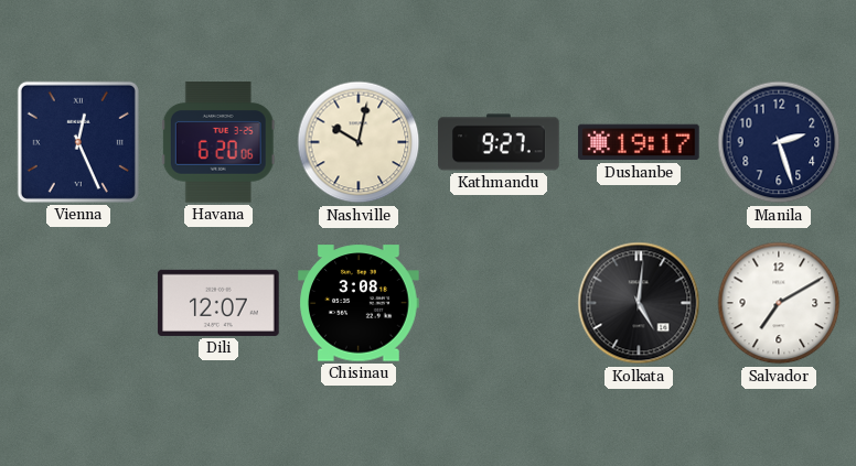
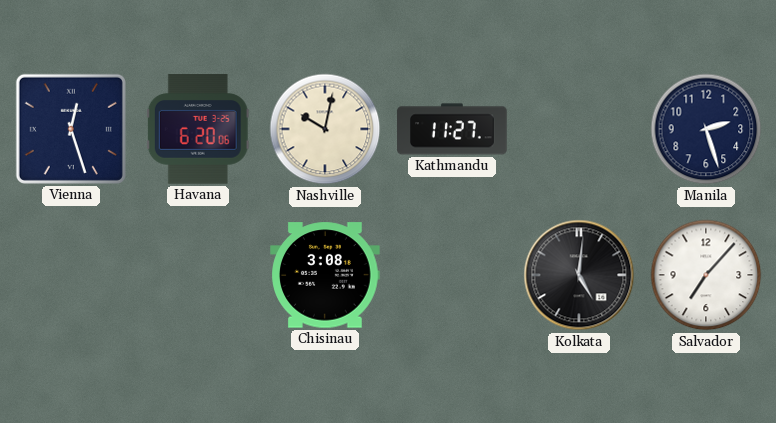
Vienna: 12:26 -> 12:27
Kathmandu: 9:27 -> 11:27
Dushanbe: 19:17 -> none
Dili: 12:07 -> none
Salvador: 7:10 -> 7:07
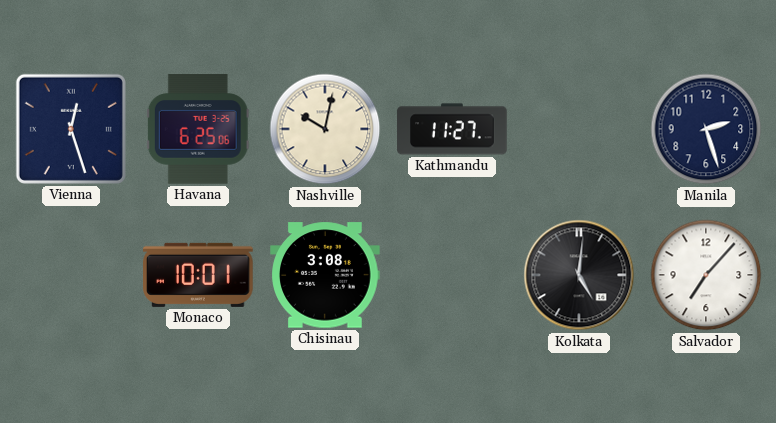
Havana: 6:20 -> 6:25
Monaco: none -> 10:01
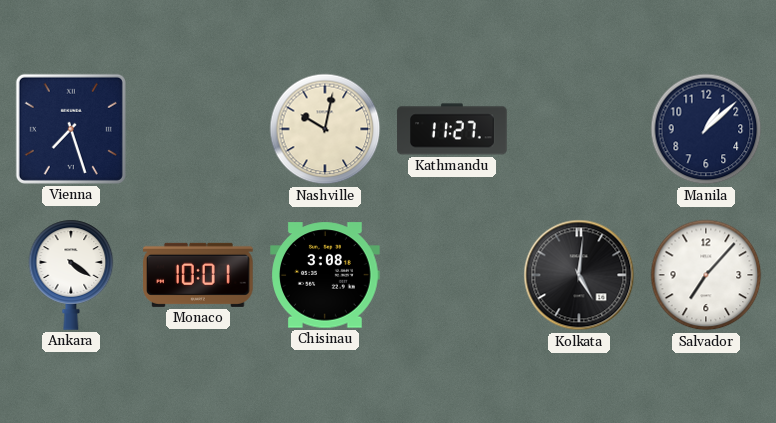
Vienna: 12:27 -> 7:27
Havana: 6:25 -> none
Manila: 2:27 -> 1:08
Ankara: none -> 4:21
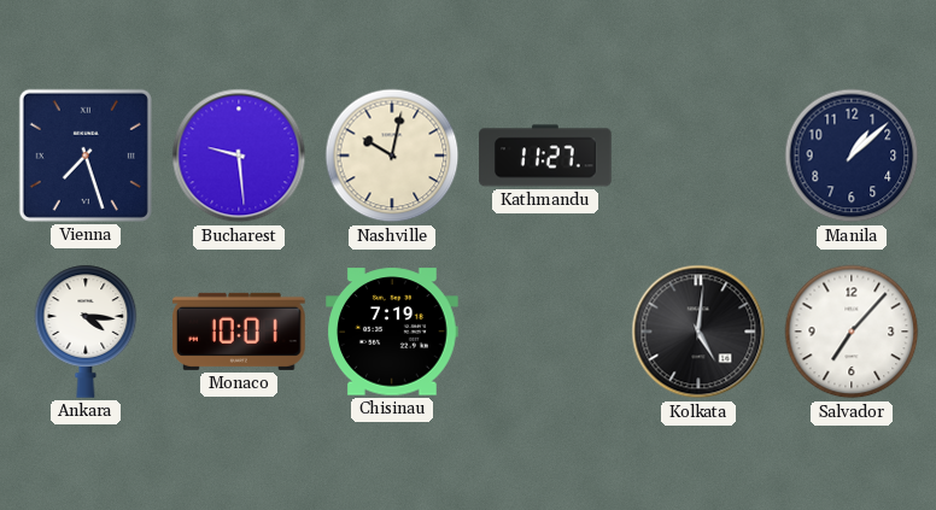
Bucharest: none -> 9:29
Ankara: 4:21 -> 4:16
Chisinau: 3:08 -> 7:19
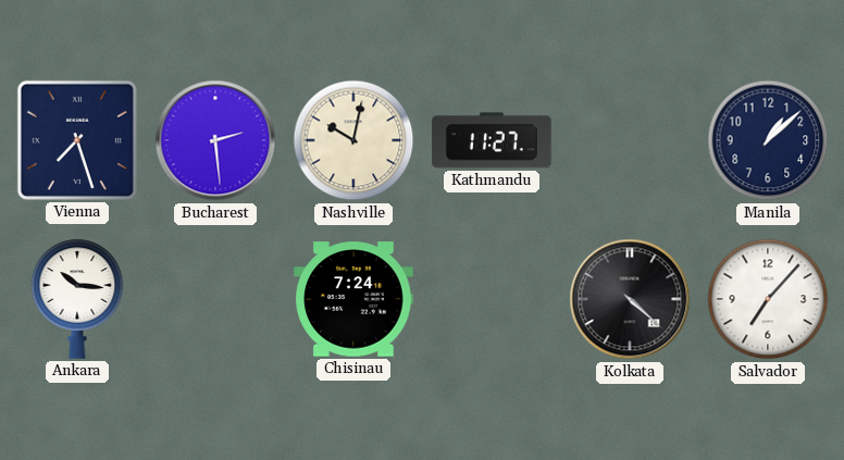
Bucharest: 9:29 -> 2:29
Ankara: 4:16 -> 10:16
Monaco: 10:01 -> none
Chisinau: 7:19 -> 7:24
Kolkata: 5:01 -> 4:22
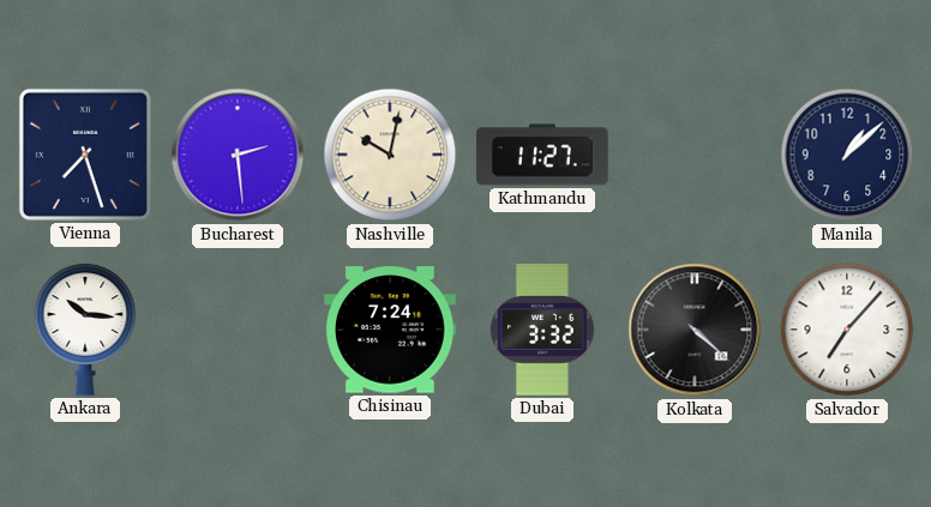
Dubai: none -> 3:32
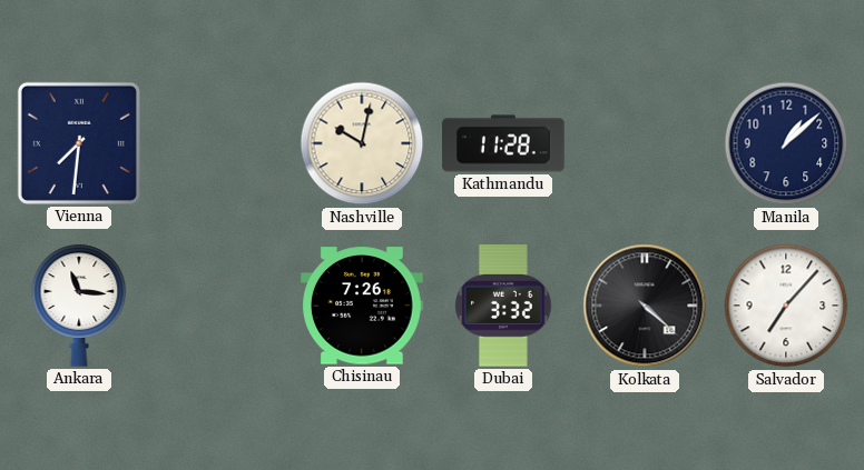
Vienna: 7:27 -> 7:31
Bucharest: 2:29 -> none
Kathmandu: 11:27 -> 11:28
Ankara: 10:16 -> 11:16
Chisinau: 7:24 -> 7:26
